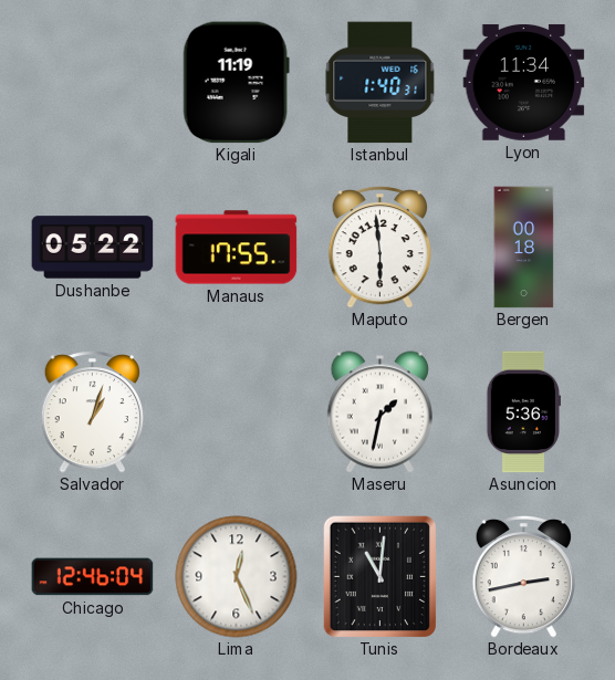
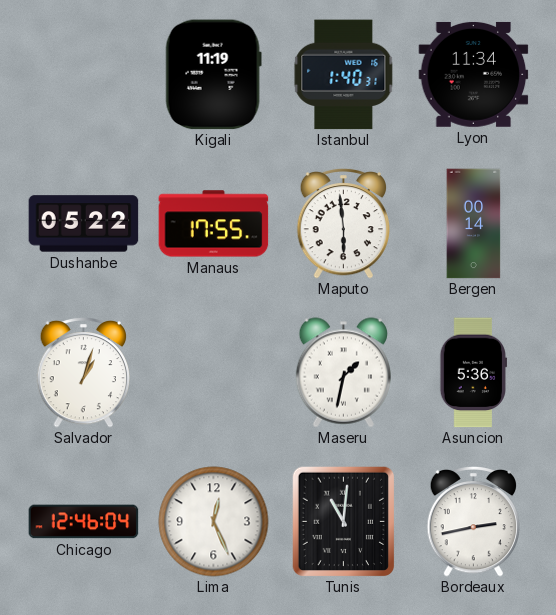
Bergen: 00:18 -> 00:14
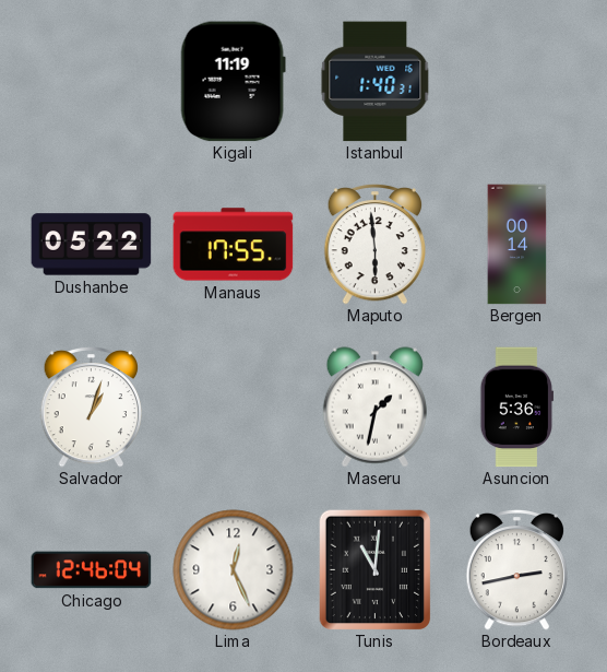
Lyon: 11:34 -> none
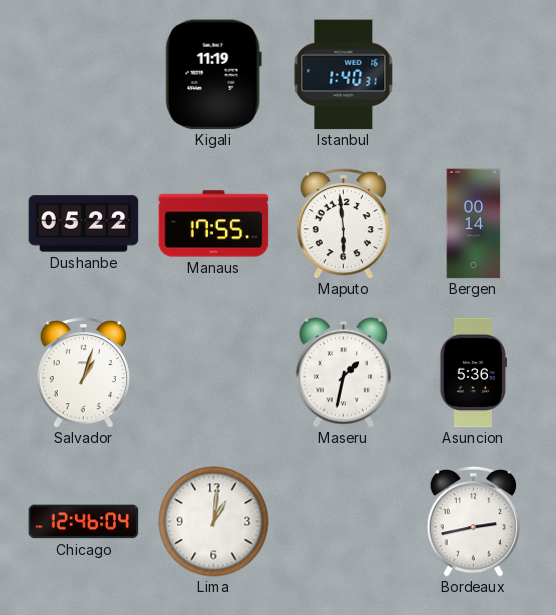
Lima: 12:26 -> 1:01
Tunis: 11:01 -> none
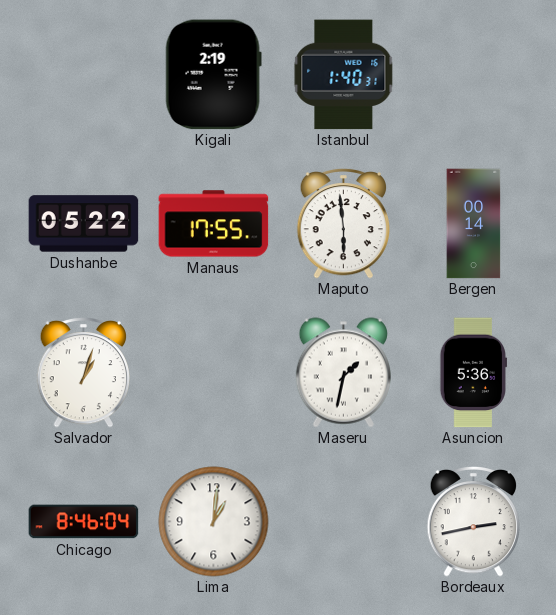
Kigali: 11:19 -> 2:19
Chicago: 12:46 -> 8:46
